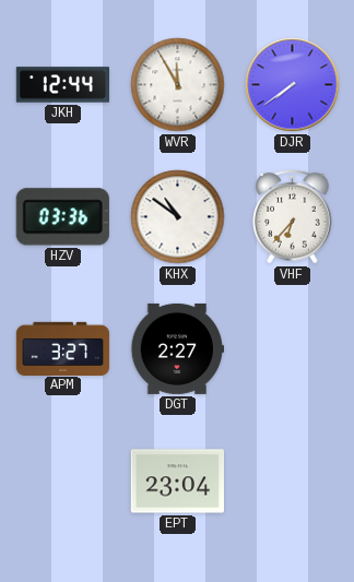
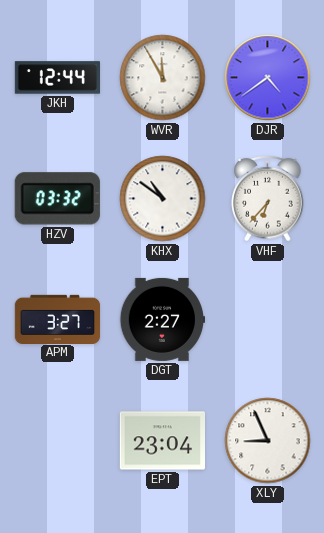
DJR: 7:39 -> 4:39
HZV: 03:36 -> 03:32
XLY: none -> 8:56
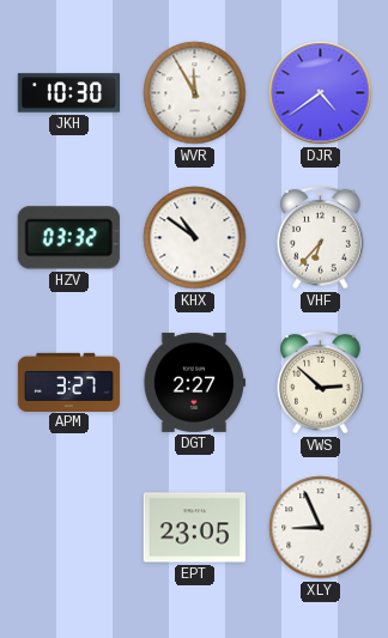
JKH: 12:44 -> 10:30
VWS: none -> 2:52
EPT: 23:04 -> 23:05
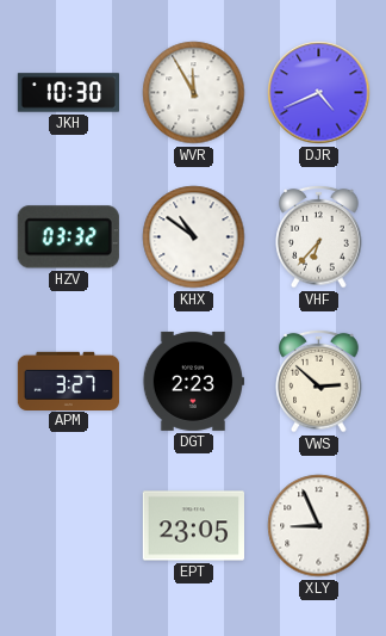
DJR: 4:39 -> 4:41
DGT: 2:27 -> 2:23
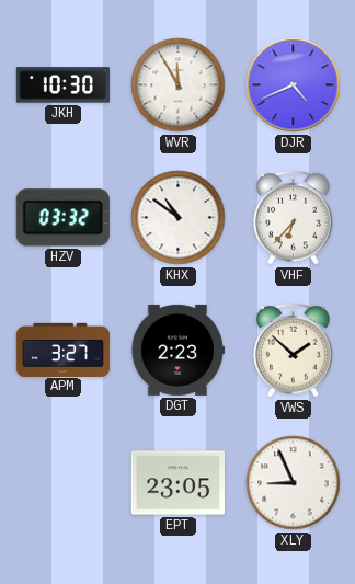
VWS: 2:52 -> 1:52
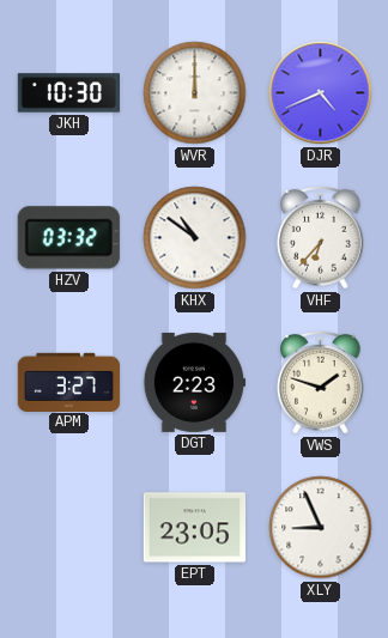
WVR: 11:55 -> 12:00
VWS: 1:52 -> 1:48
